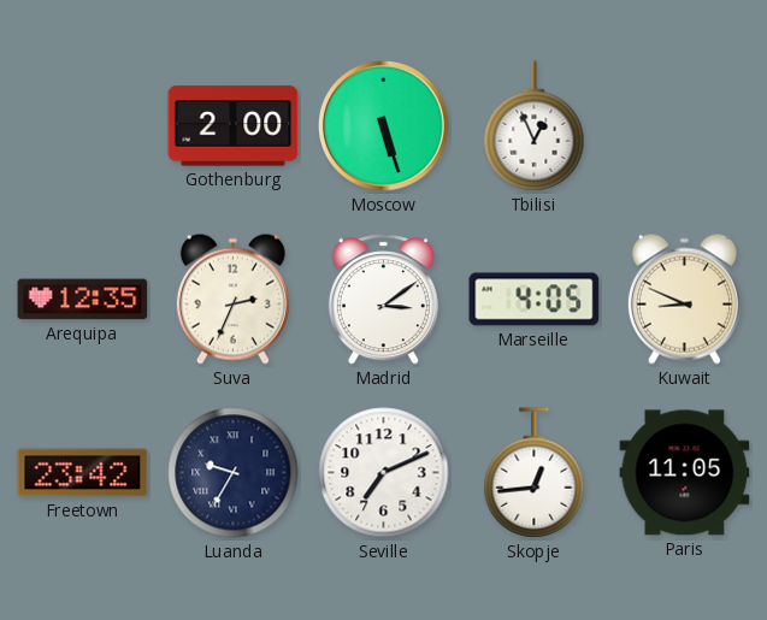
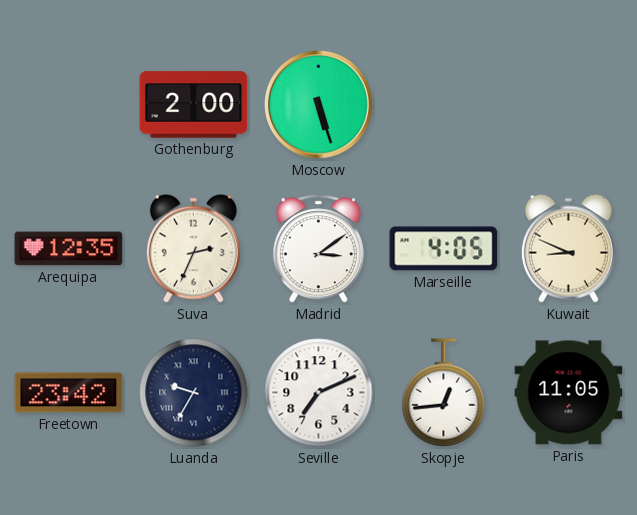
Tbilisi: 12:56 -> none
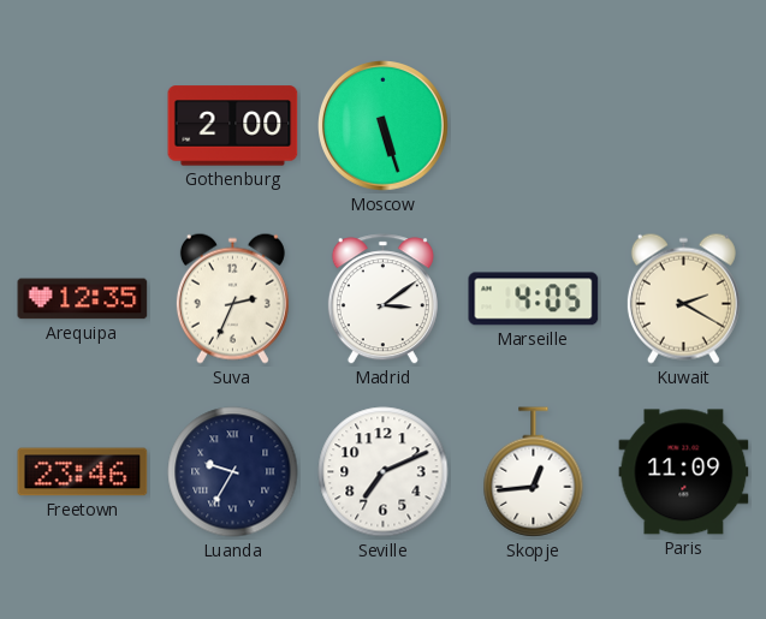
Kuwait: 8:49 -> 2:20
Freetown: 23:42 -> 23:46
Paris: 11:05 -> 11:09
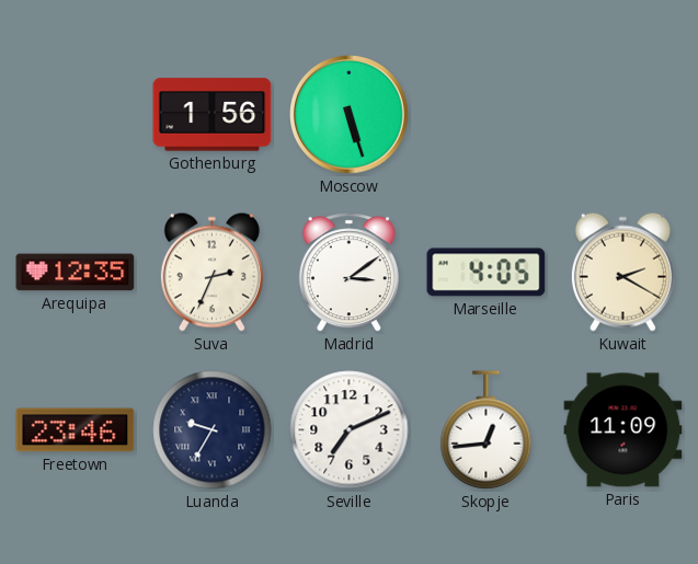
Gothenburg: 2:00 -> 1:56
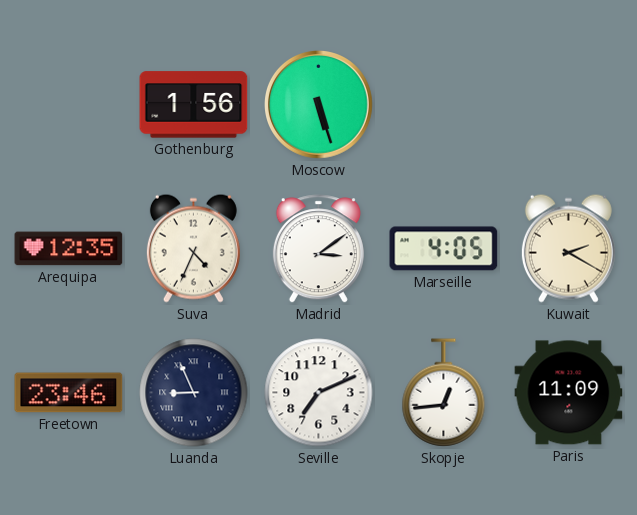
Suva: 2:34 -> 4:34
Luanda: 9:35 -> 8:56
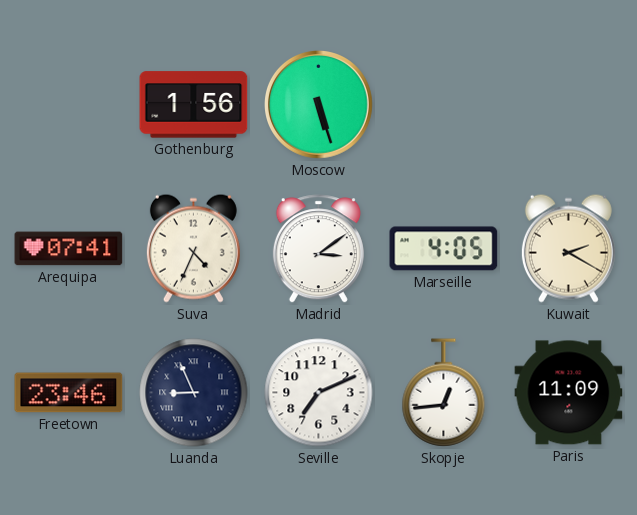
Arequipa: 12:35 -> 07:41
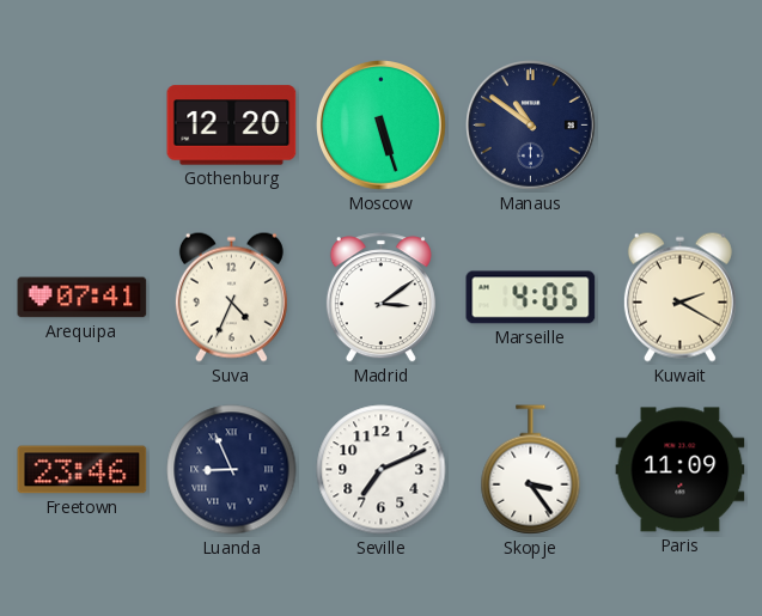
Gothenburg: 1:56 -> 12:20
Manaus: none -> 10:51
Skopje: 12:44 -> 3:24
